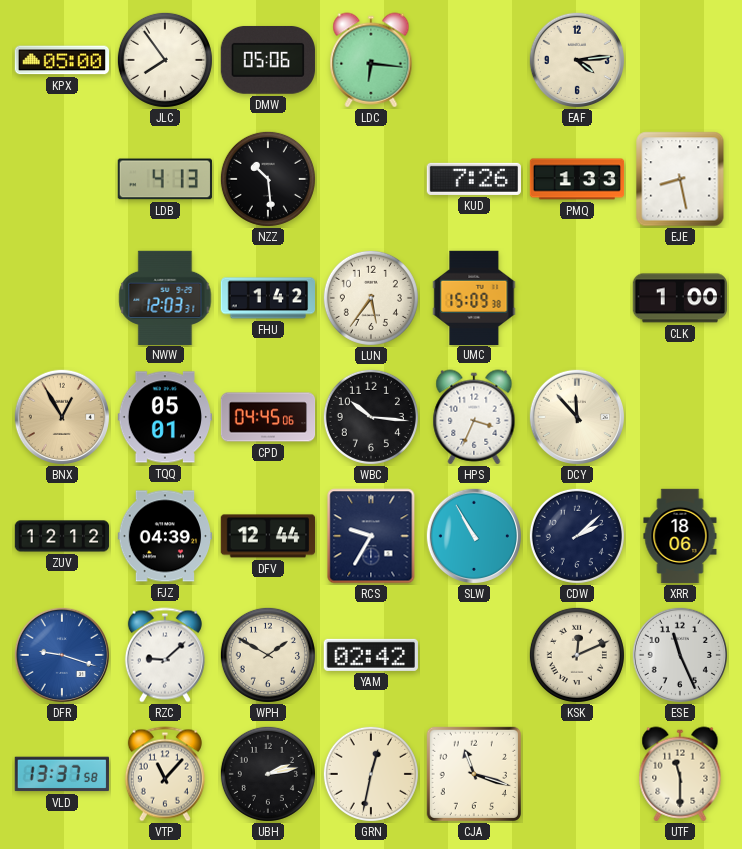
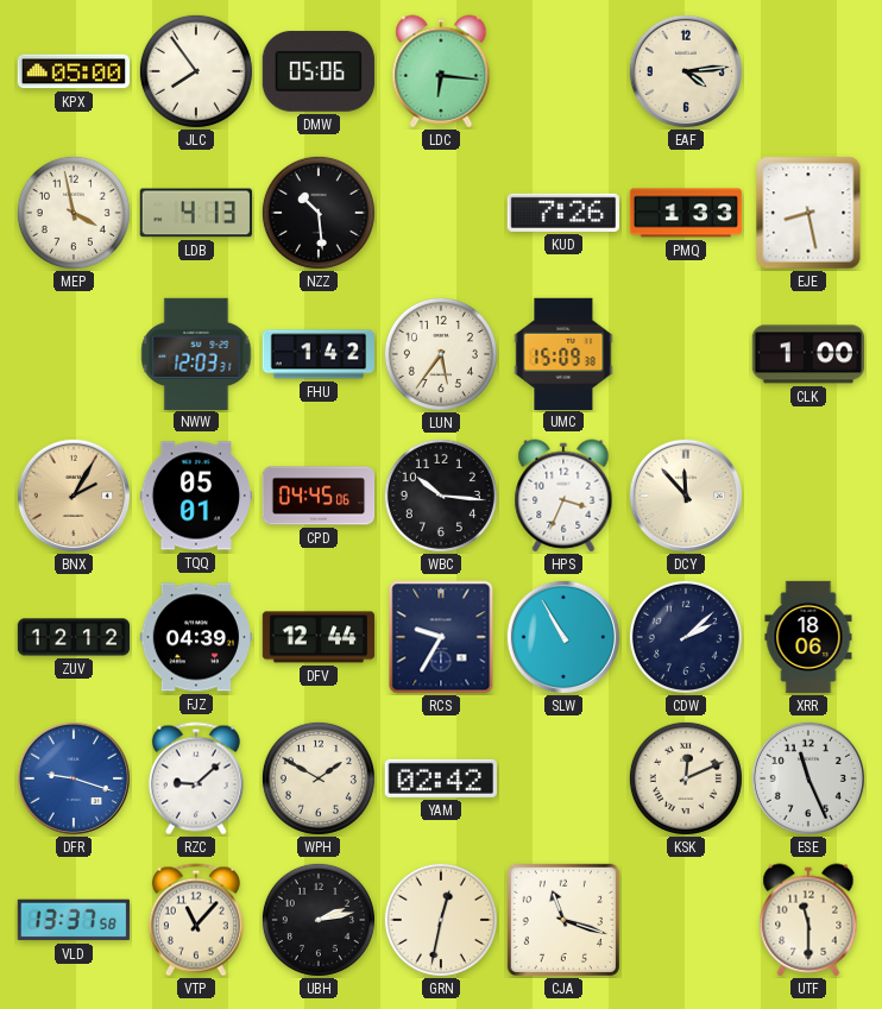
MEP: none -> 3:58
BNX: 12:55 -> 2:05
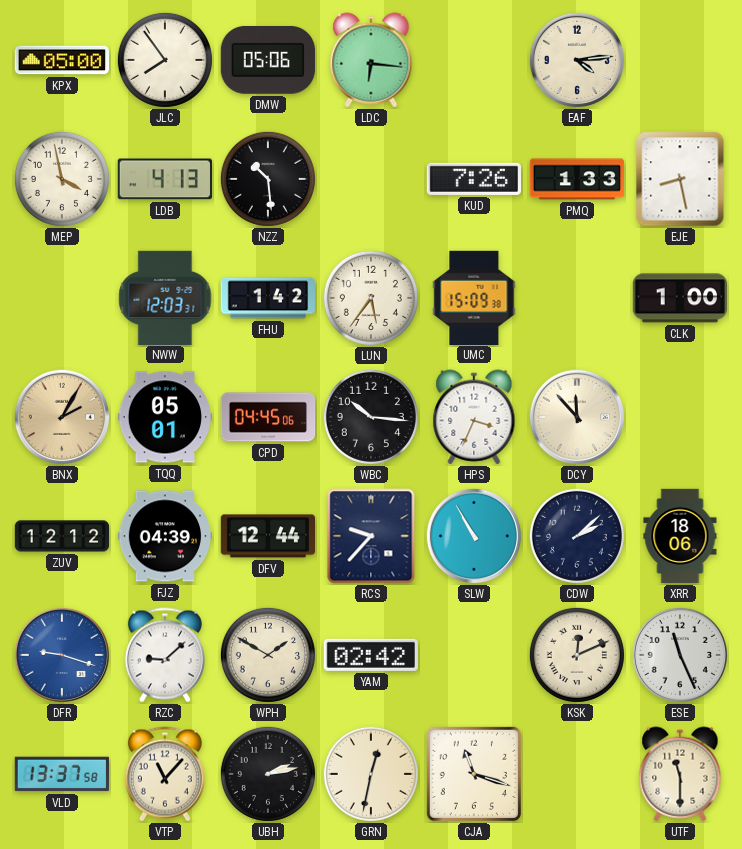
RCS: 9:35 -> 9:37
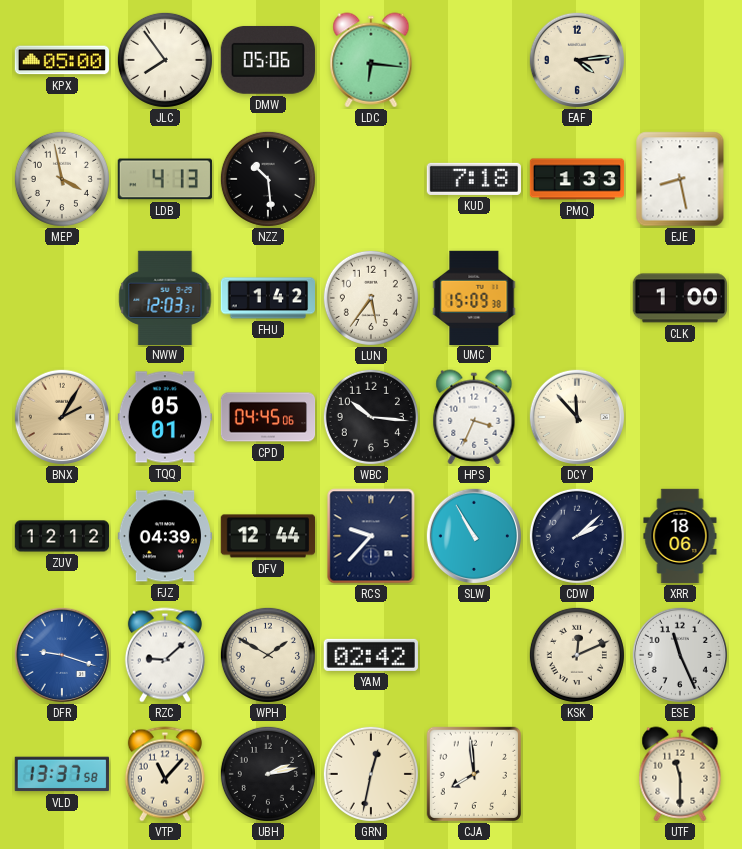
KUD: 7:26 -> 7:18
CJA: 11:18 -> 7:59
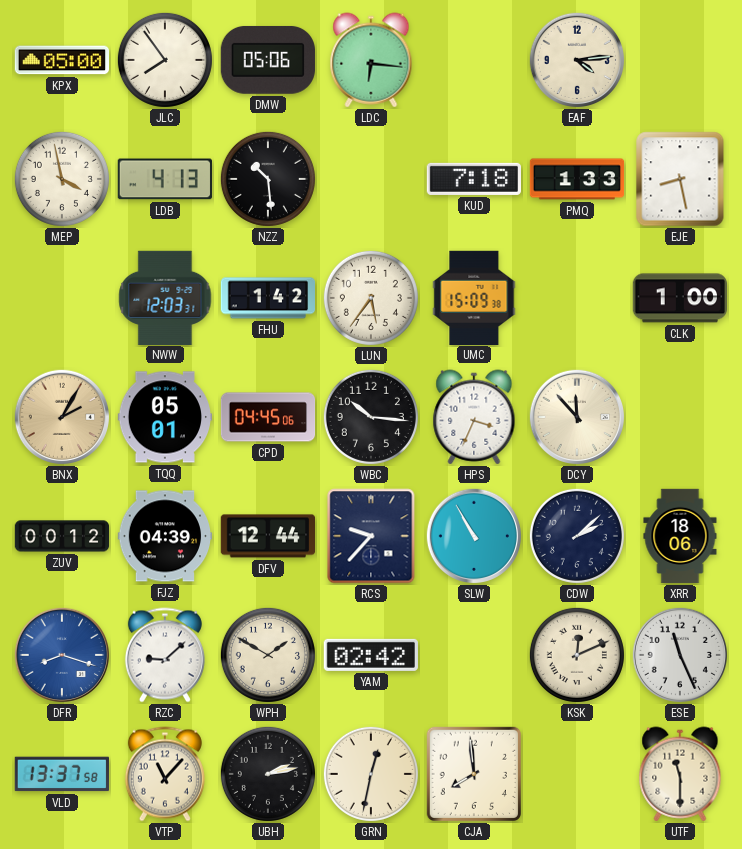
ZUV: 12:12 -> 00:12
DFR: 9:18 -> 8:18
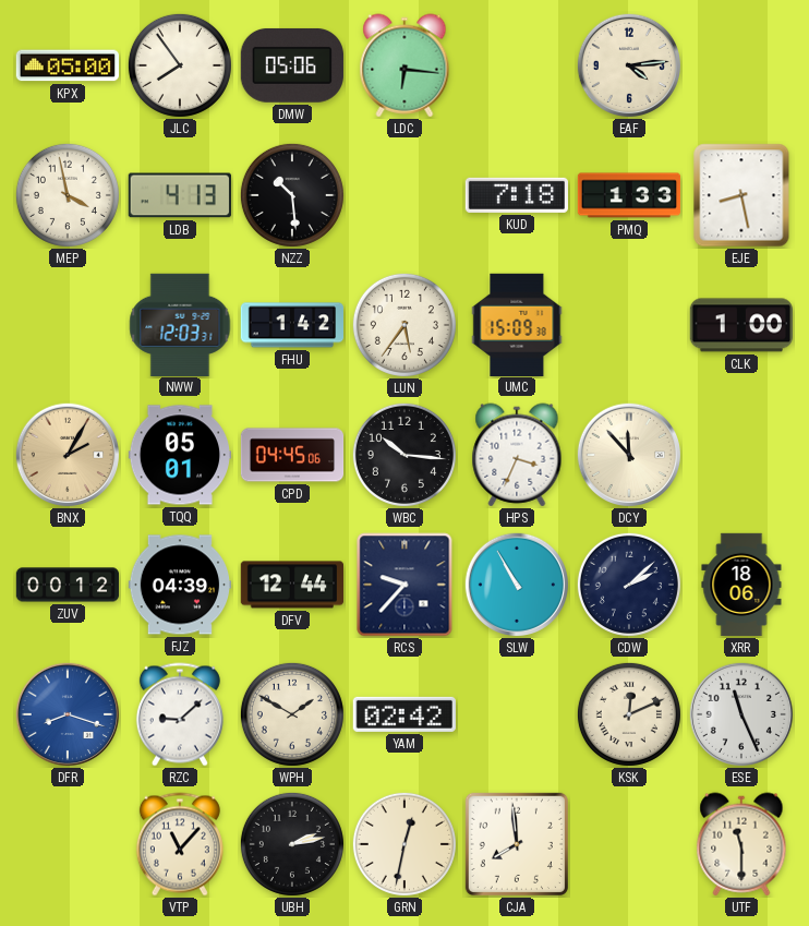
VLD: 13:37 -> none
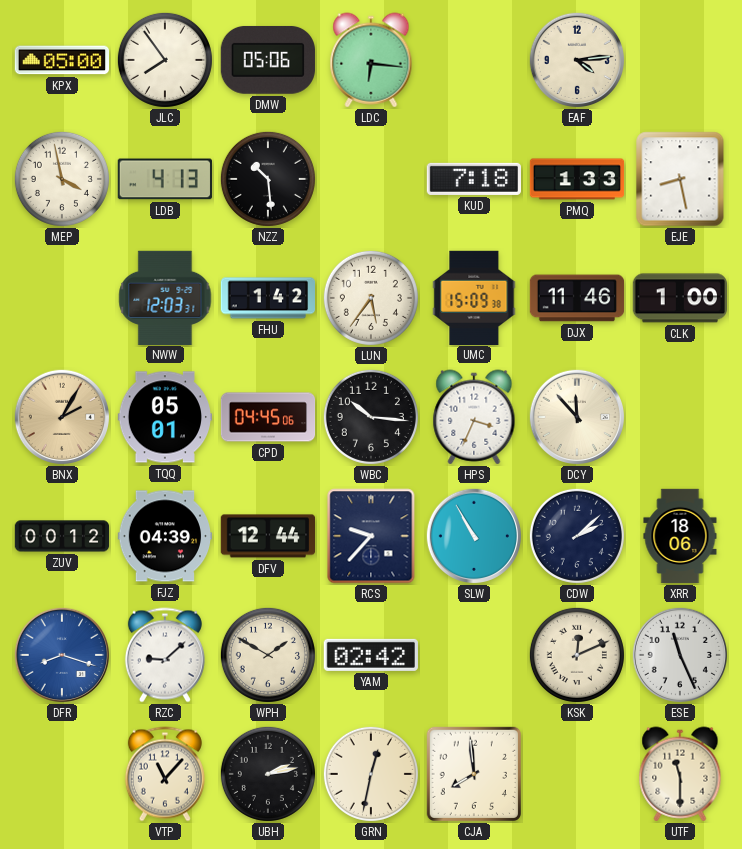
DJX: none -> 11:46
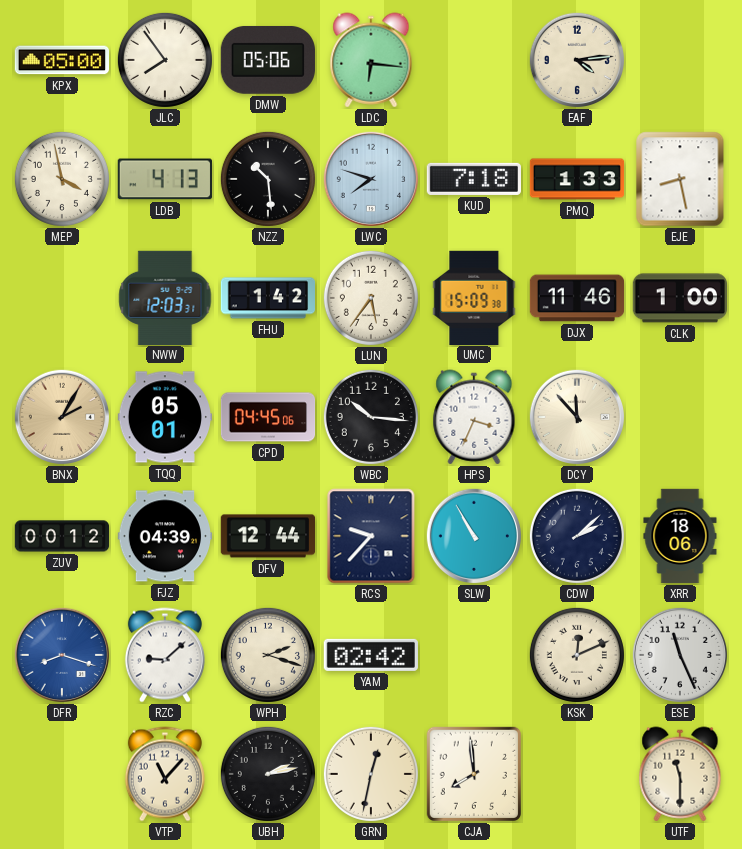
LWC: none -> 7:48
WPH: 1:50 -> 2:18
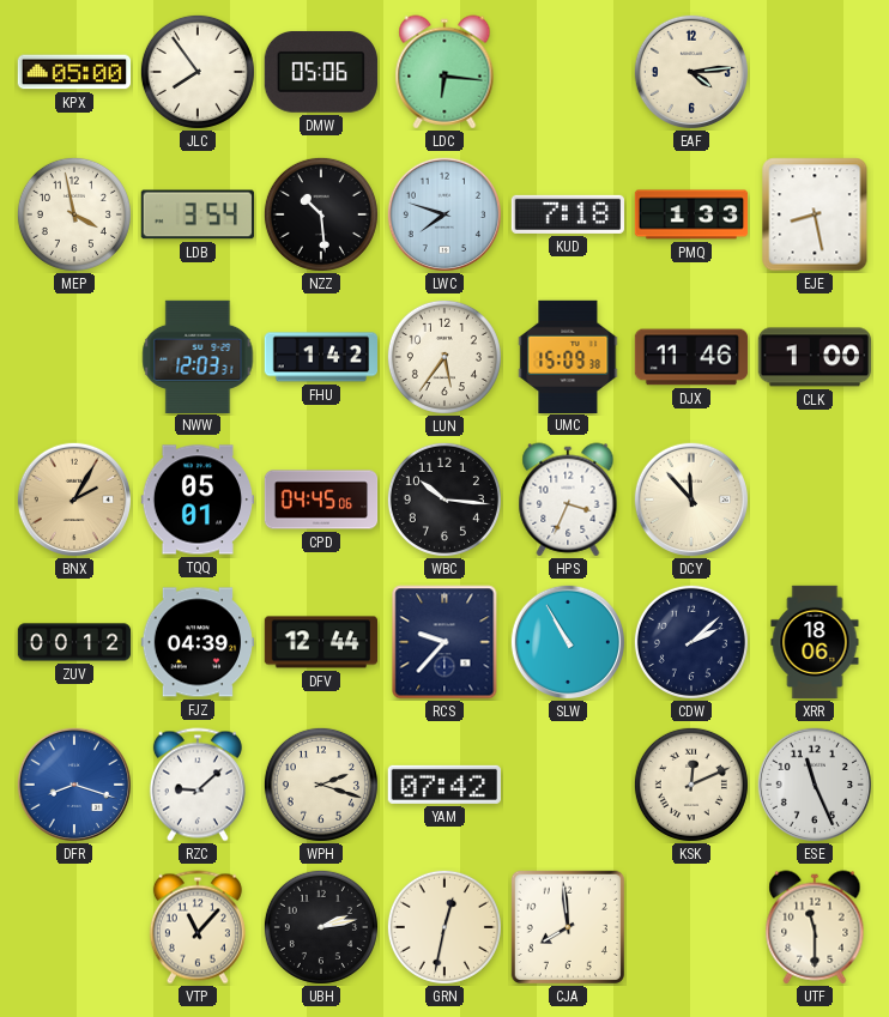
LDB: 4:13 -> 3:54
YAM: 02:42 -> 07:42
